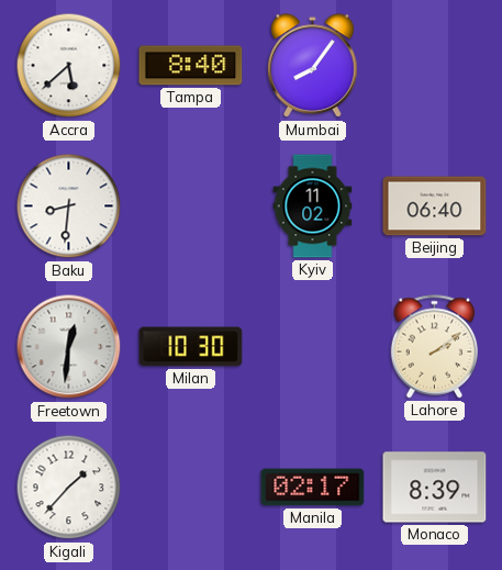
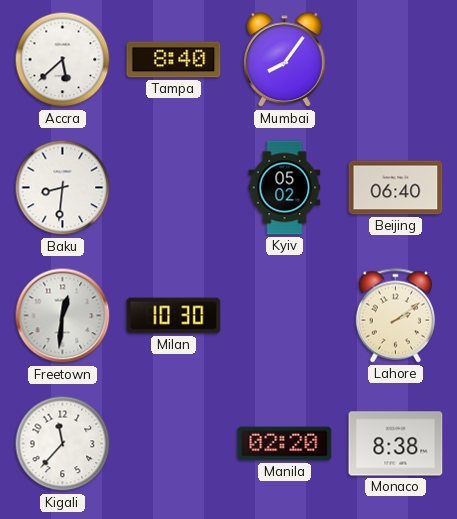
Kyiv: 11:02 -> 05:02
Kigali: 1:37 -> 11:37
Manila: 02:17 -> 02:20
Monaco: 8:39 -> 8:38
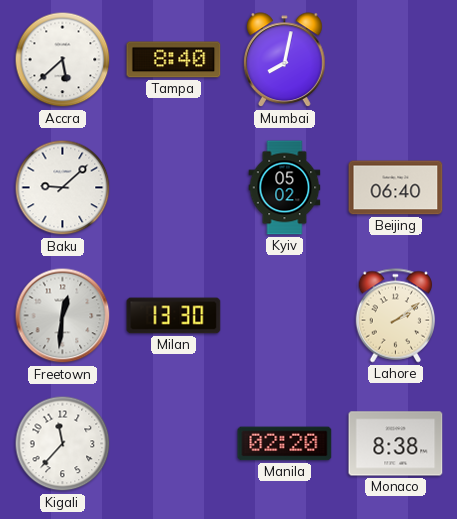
Mumbai: 8:06 -> 8:02
Baku: 8:31 -> 9:08
Milan: 10:30 -> 13:30
